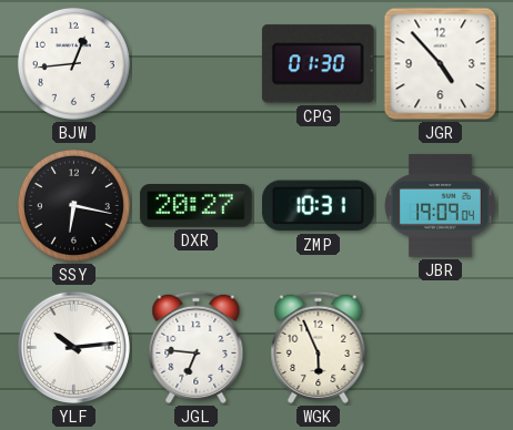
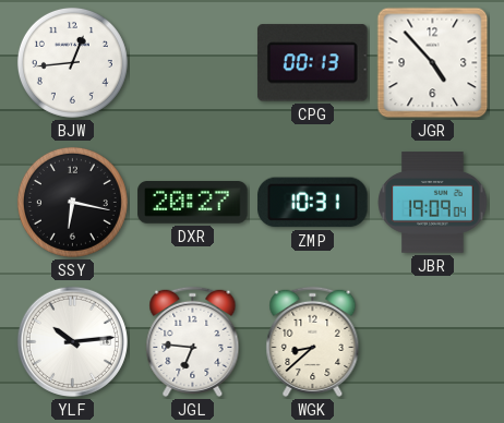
CPG: 01:30 -> 00:13
WGK: 5:56 -> 8:38
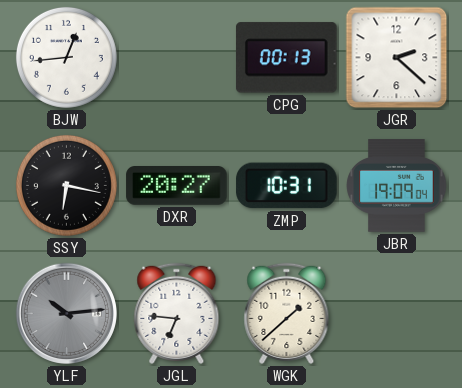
JGR: 4:53 -> 2:22
YLF dial: white -> grey
WGK: 8:38 -> 1:38
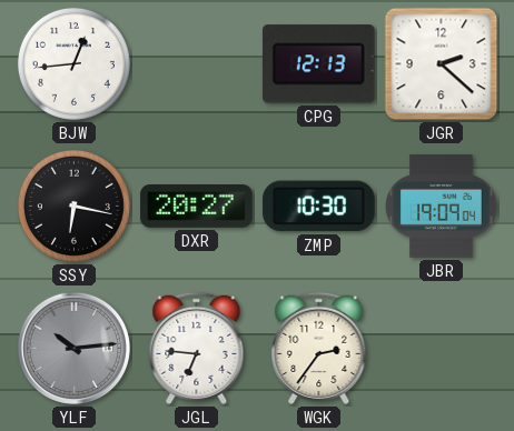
CPG: 00:13 -> 12:13
ZMP: 10:31 -> 10:30
WGK: 1:38 -> 2:36
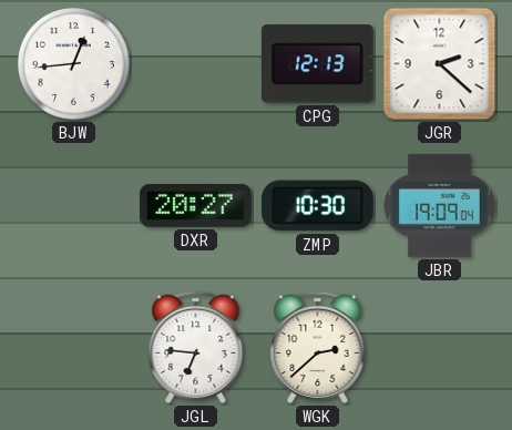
SSY: 6:17 -> none
YLF: 10:14 -> none
WGK: 2:36 -> 2:38
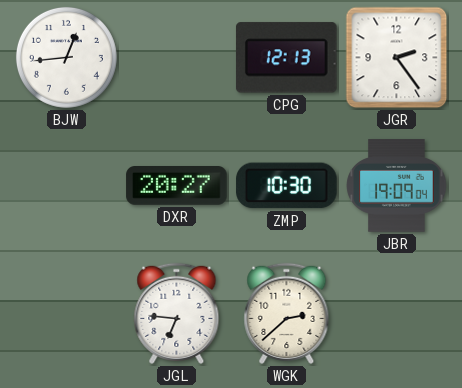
JGR: 2:22 -> 2:24
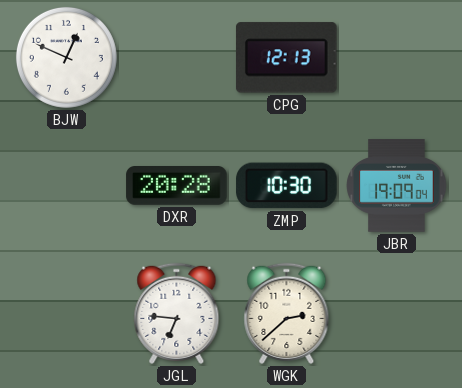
BJW: 12:44 -> 12:49
JGR: 2:24 -> none
DXR: 20:27 -> 20:28
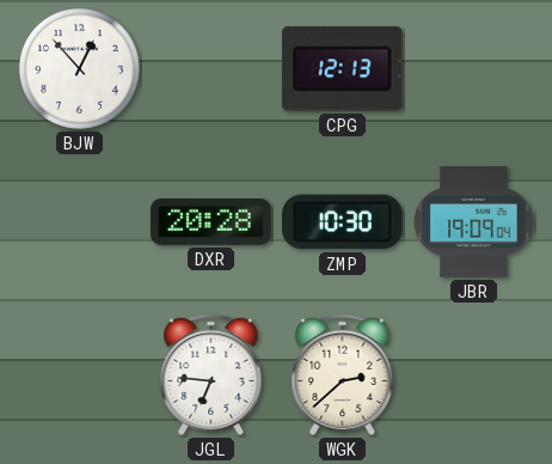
BJW: 12:49 -> 12:53
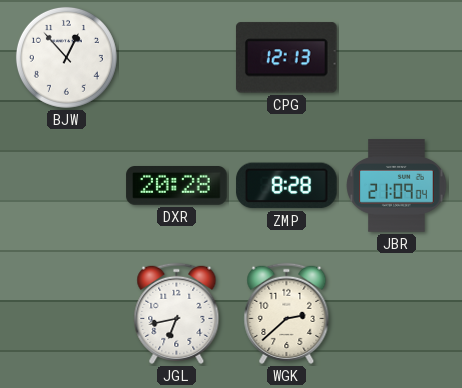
ZMP: 10:30 -> 8:28
JBR: 19:09 -> 21:09
JGL: 6:46 -> 6:43
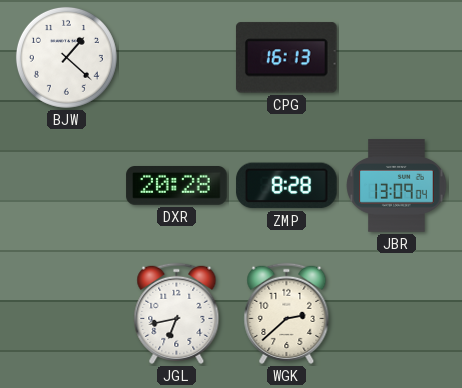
BJW: 12:53 -> 1:22
CPG: 12:13 -> 16:13
JBR: 21:09 -> 13:09
